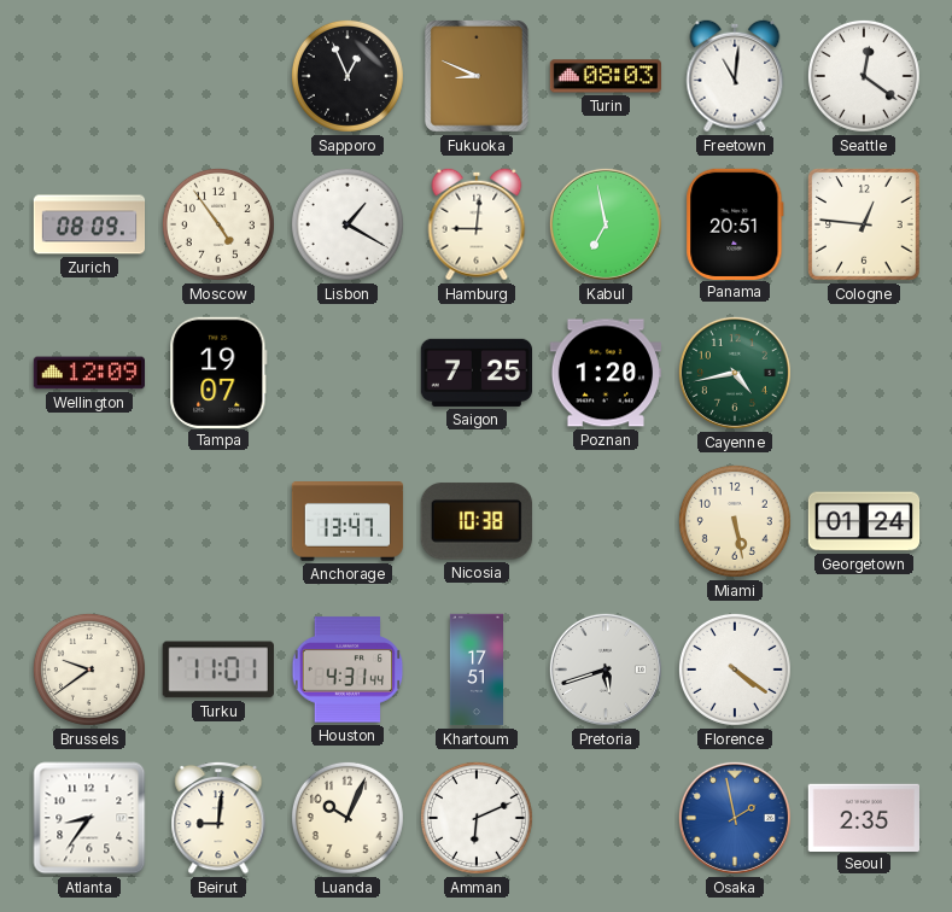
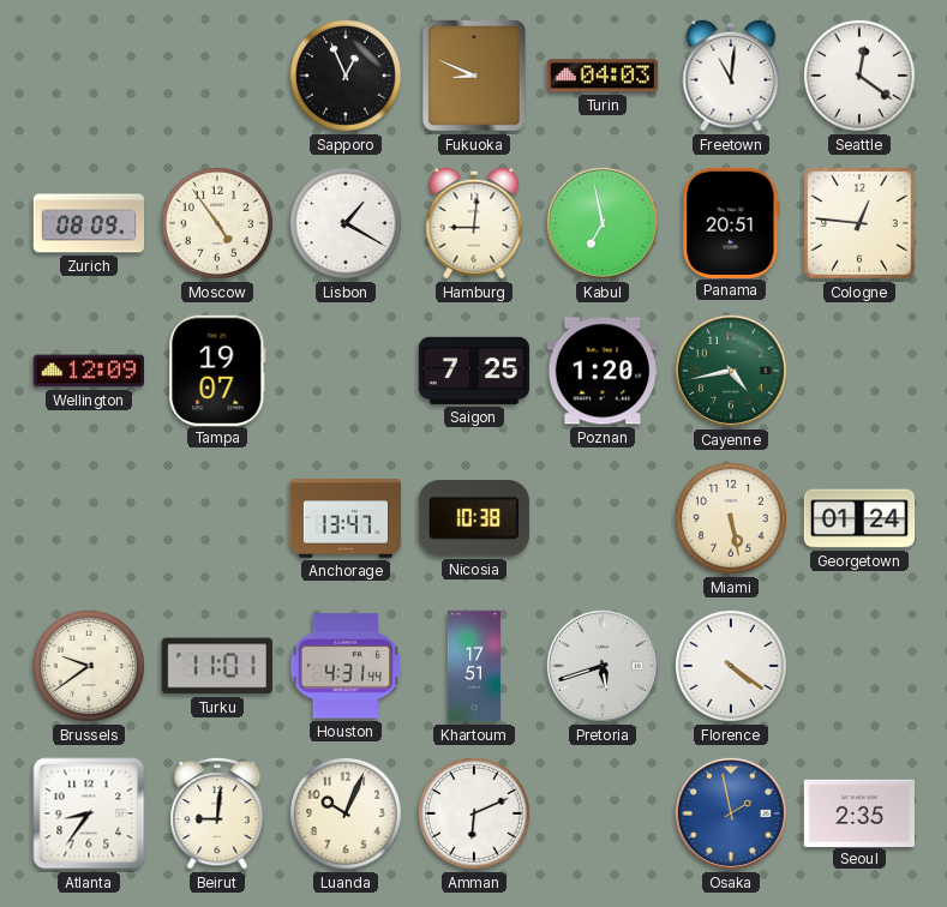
Turin: 08:03 -> 04:03
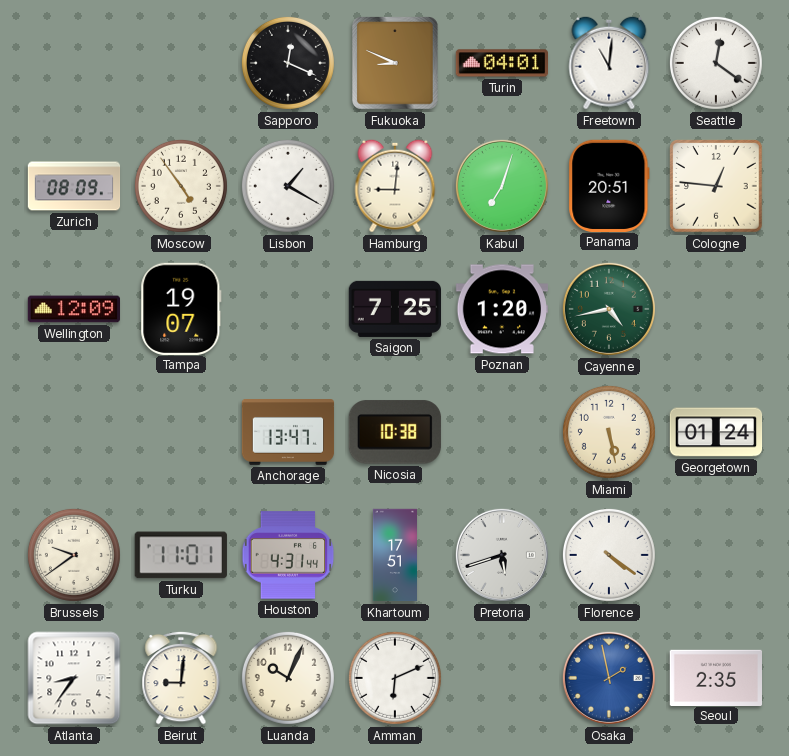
Sapporo: 12:56 -> 12:19
Turin: 04:03 -> 04:01
Kabul: 6:58 -> 7:03
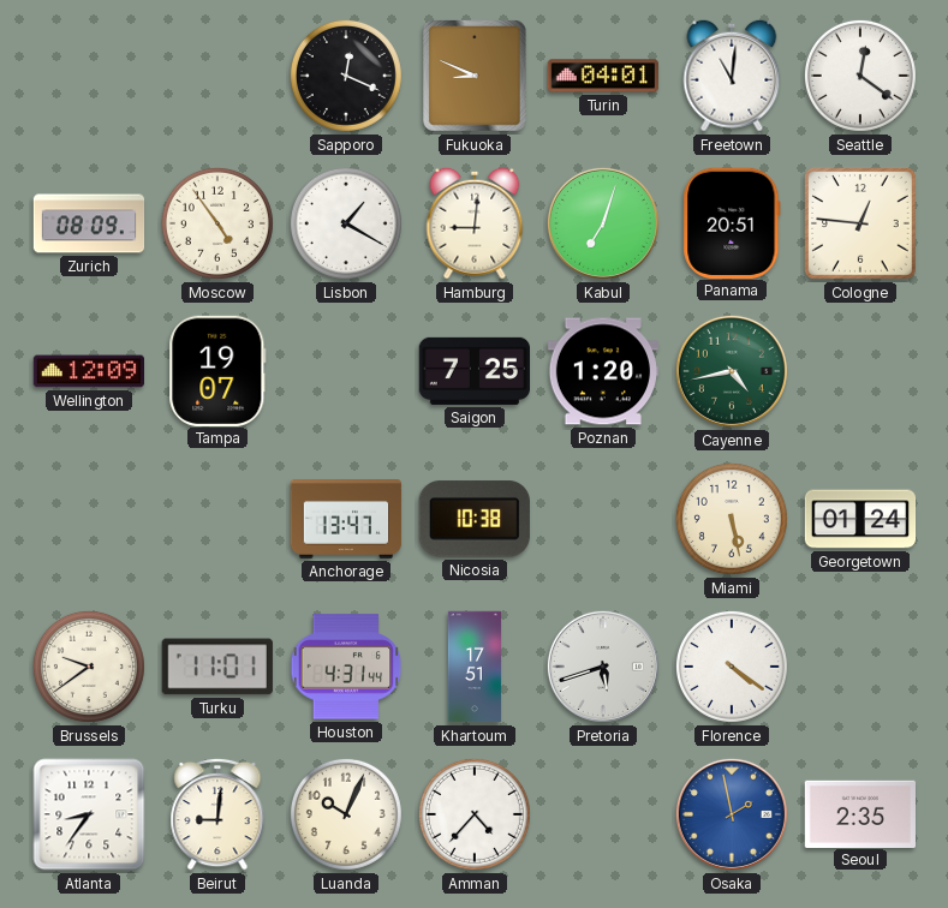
Amman: 6:11 -> 4:37
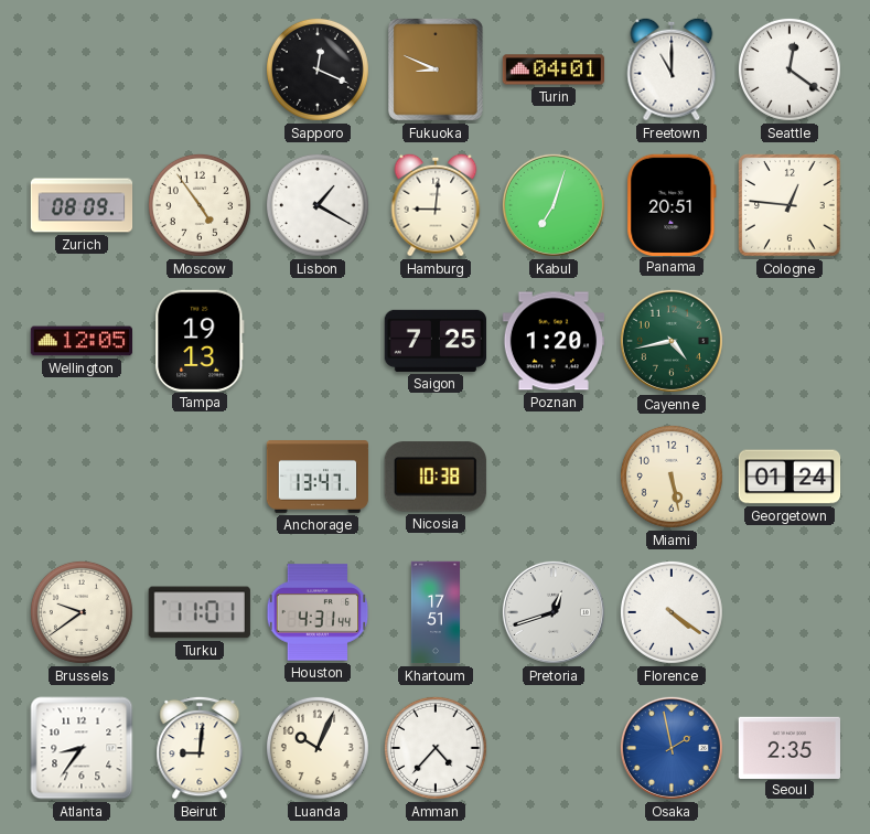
Freetown: 11:01 -> 11:00
Wellington: 12:09 -> 12:05
Tampa: 19:07 -> 19:13
Pretoria: 5:42 -> 12:42
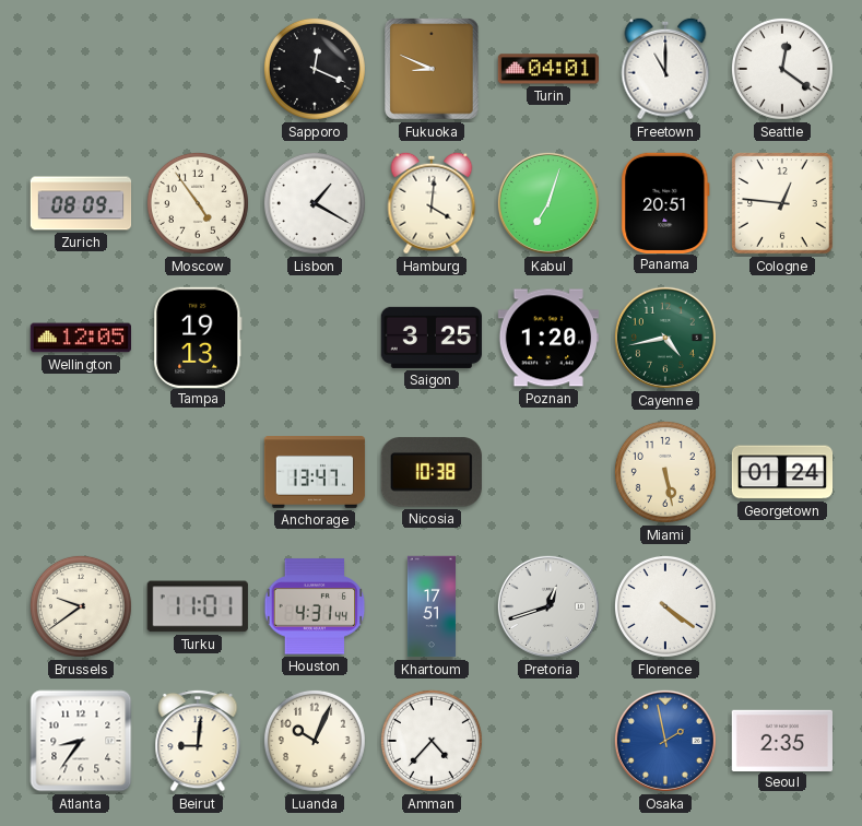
Hamburg: 9:01 -> 4:01
Saigon: 7:25 -> 3:25
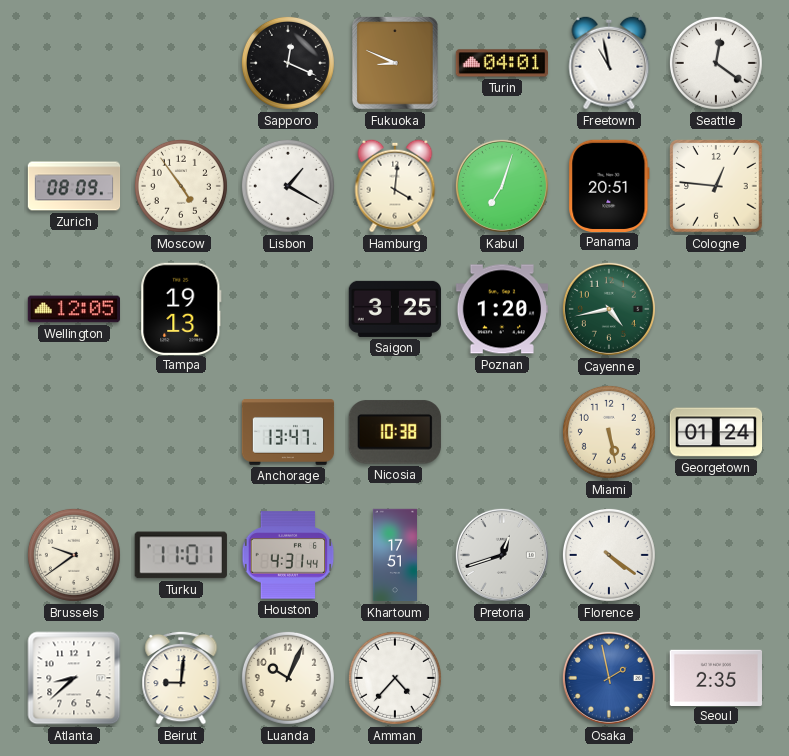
Freetown: 11:00 -> 10:58
Atlanta: 8:36 -> 8:38
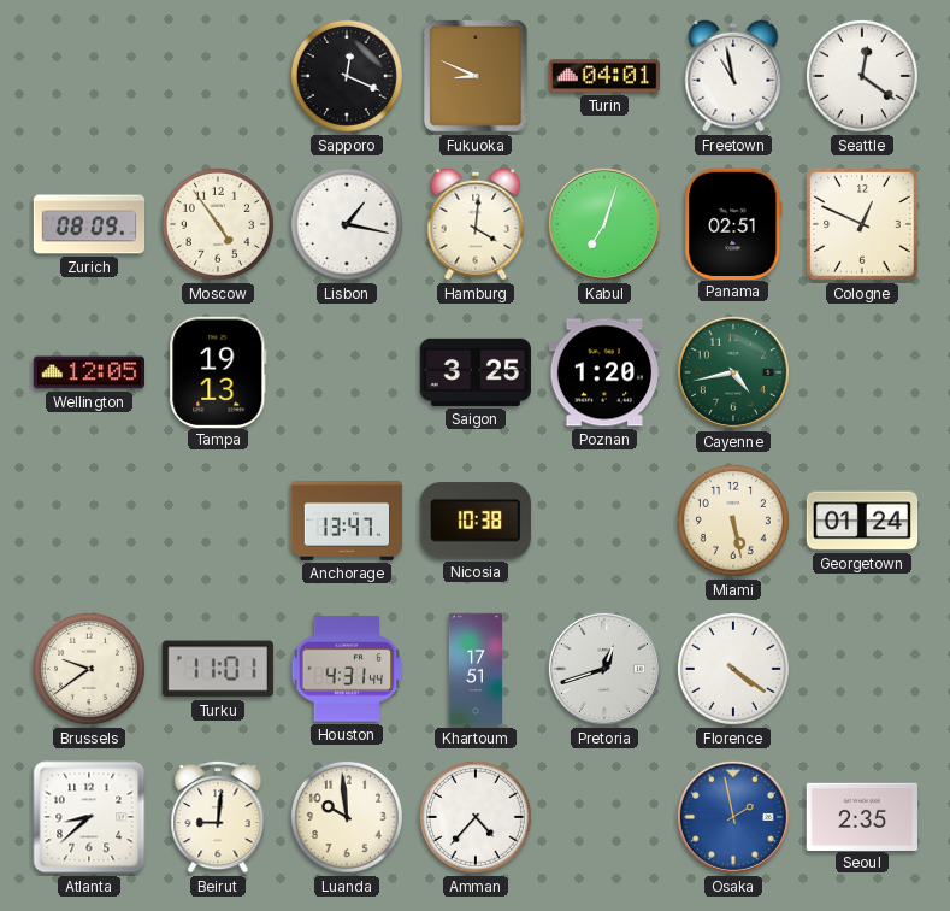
Lisbon: 1:20 -> 1:17
Panama: 20:51 -> 02:51
Cologne: 12:46 -> 12:49
Luanda: 10:04 -> 9:59
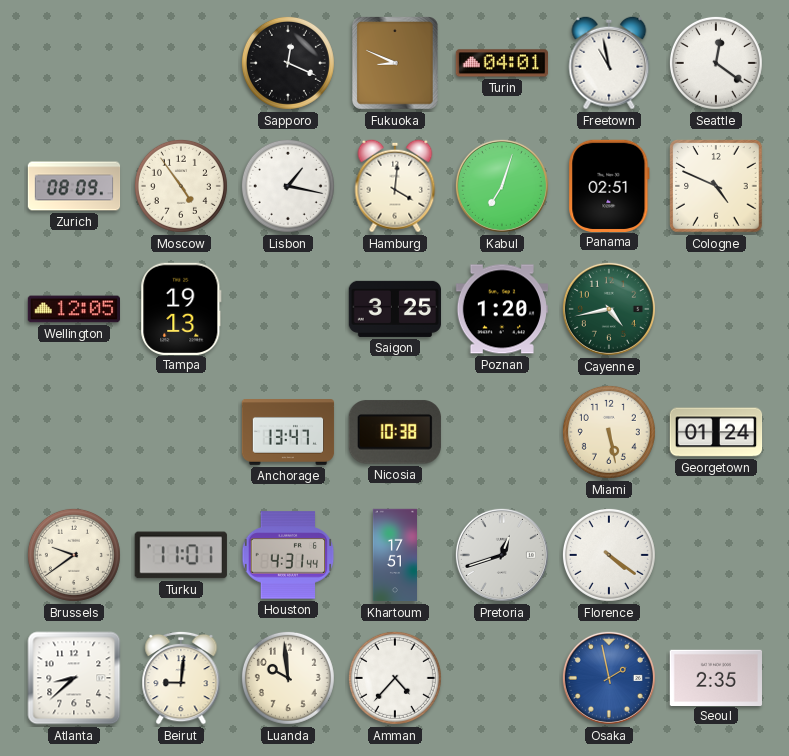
Cologne: 12:49 -> 4:49
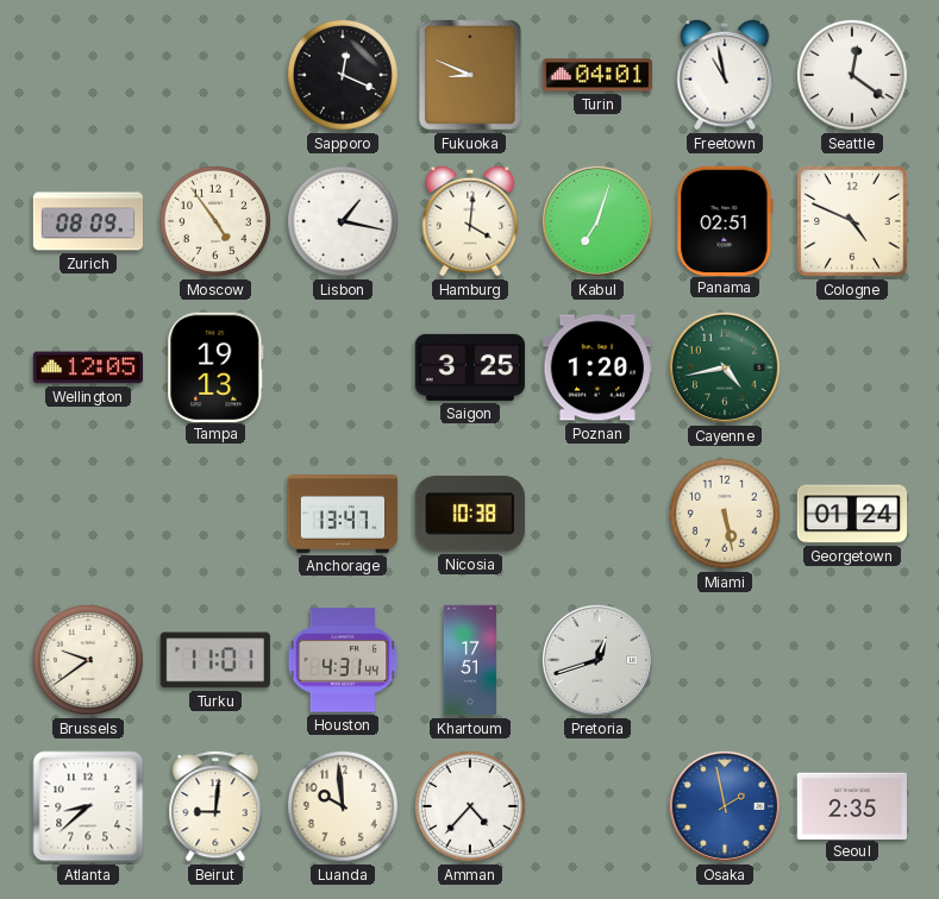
Florence: 4:21 -> none
